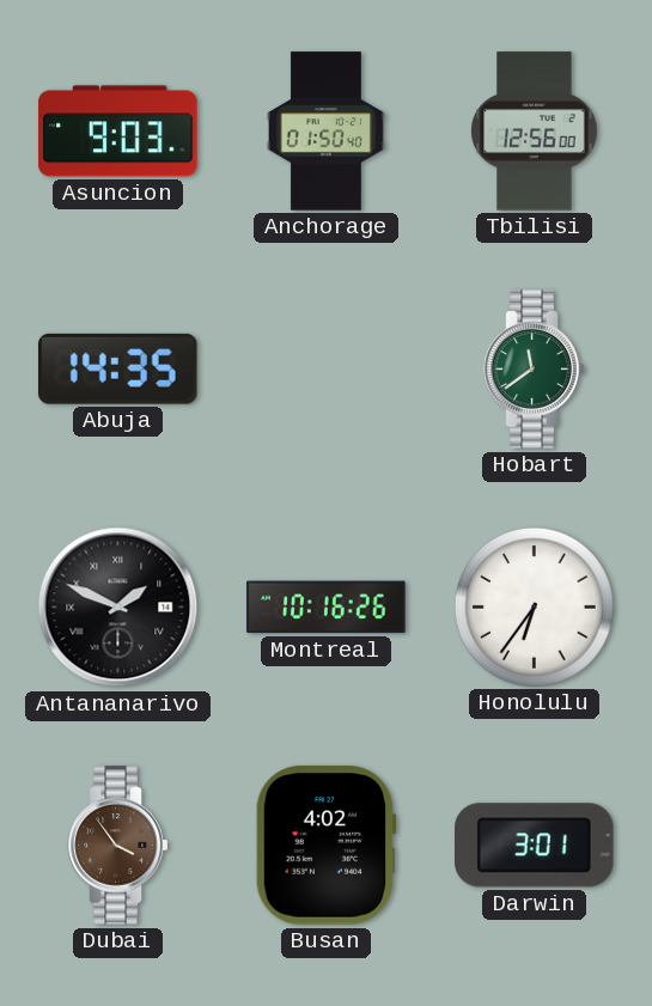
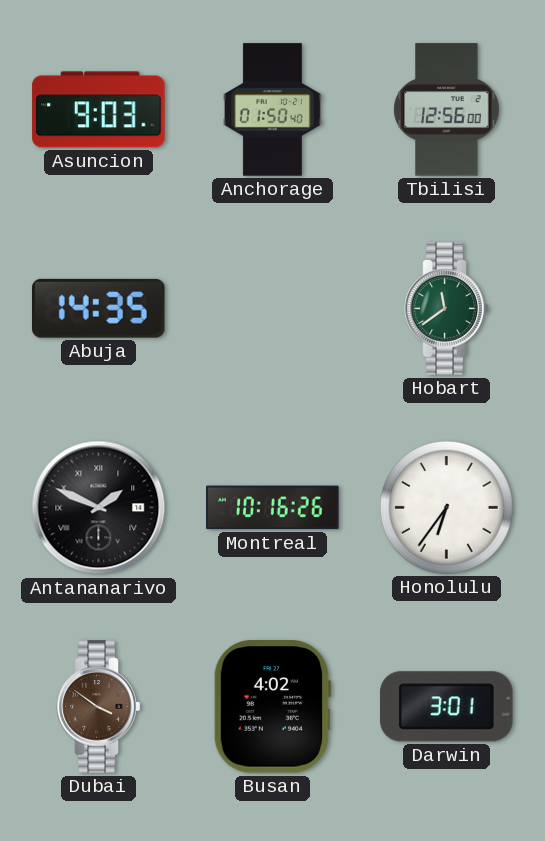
Dubai: 3:54 -> 3:51
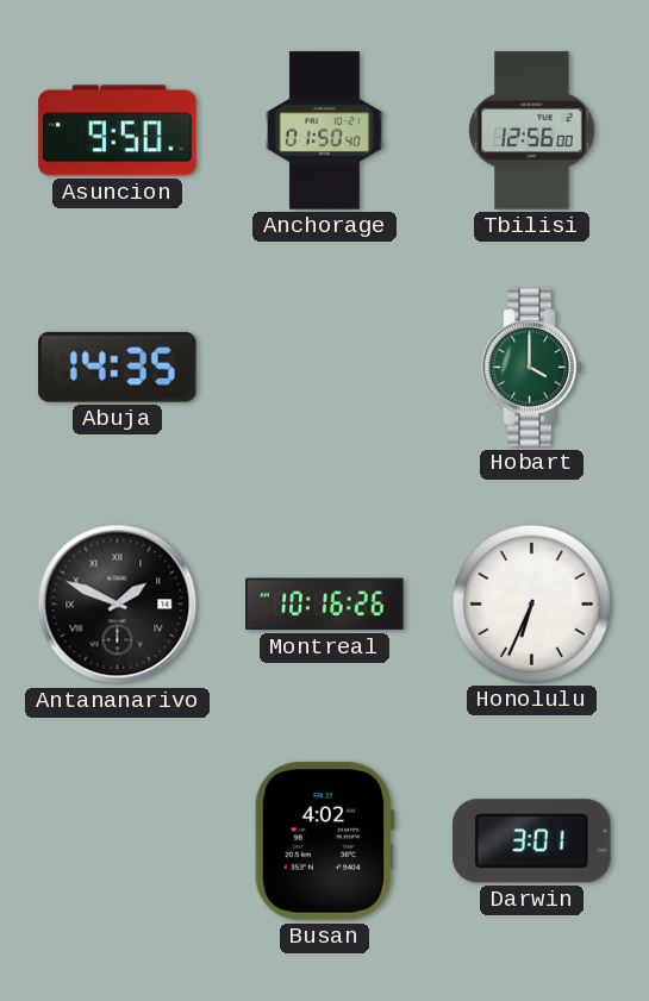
Asuncion: 9:03 -> 9:50
Hobart: 11:39 -> 4:00
Honolulu: 6:36 -> 6:34
Dubai: 3:51 -> none
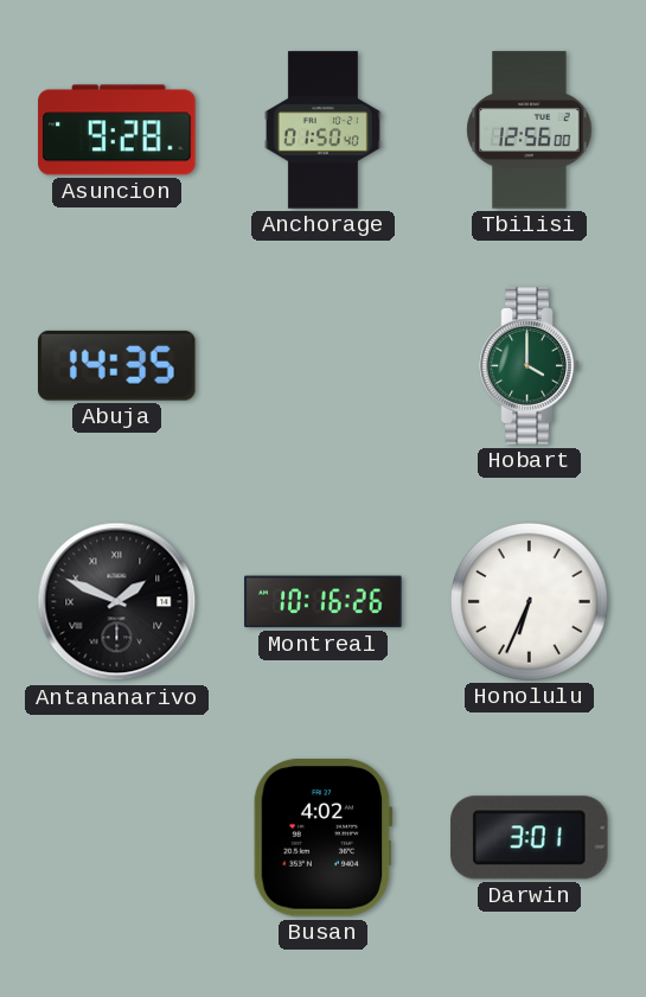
Asuncion: 9:50 -> 9:28
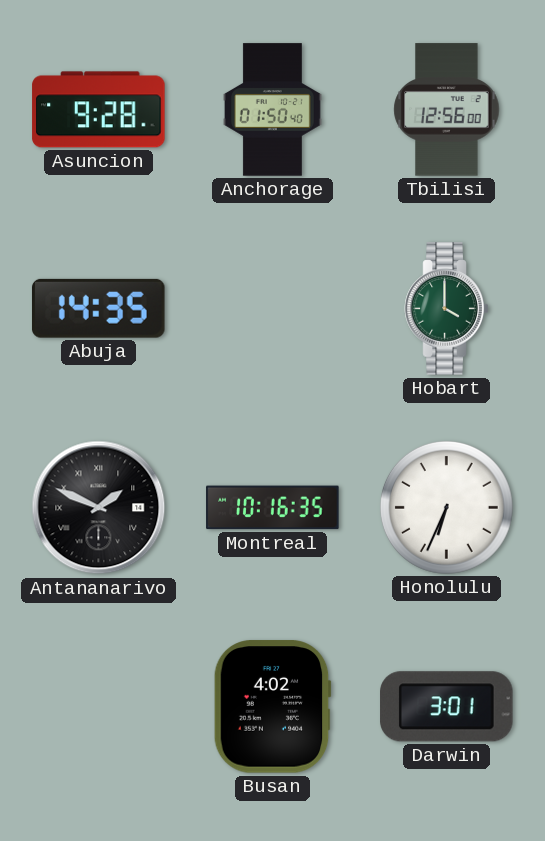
Montreal: 10:16:26 -> 10:16:35
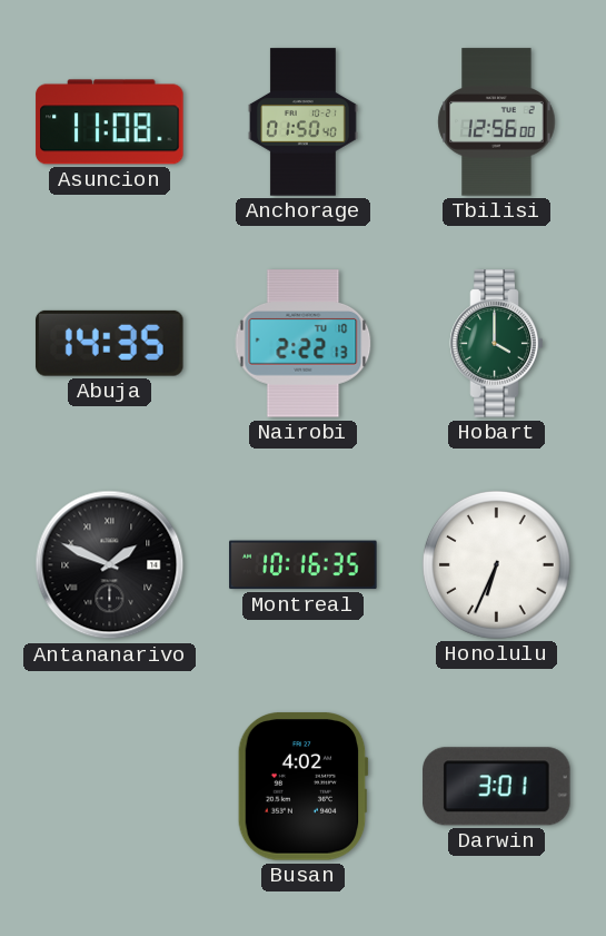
Asuncion: 9:28 -> 11:08
Nairobi: none -> 2:22
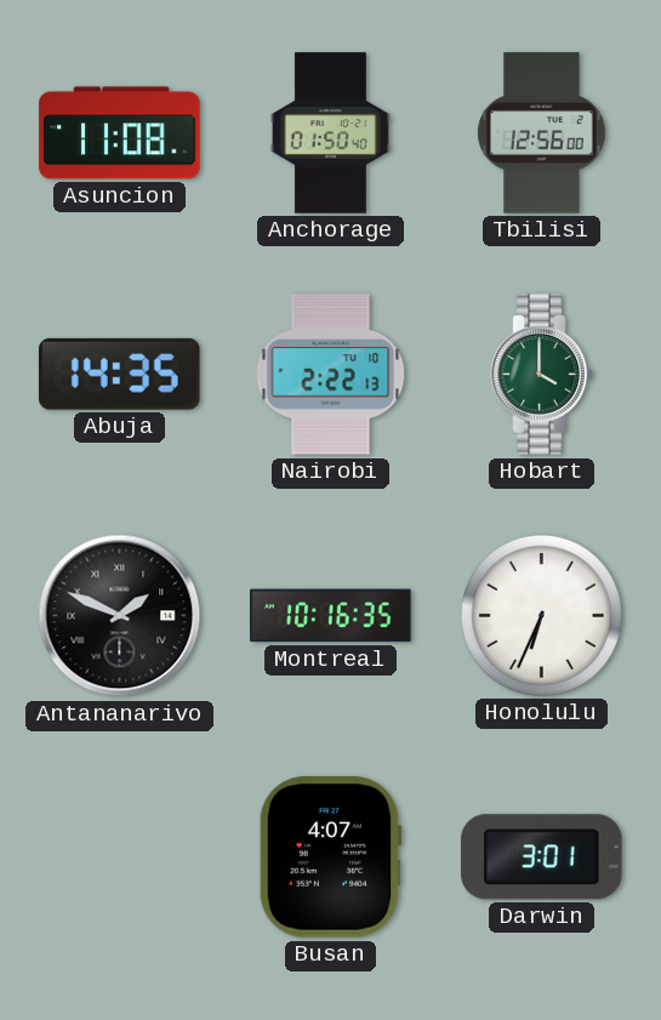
Busan: 4:02 -> 4:07
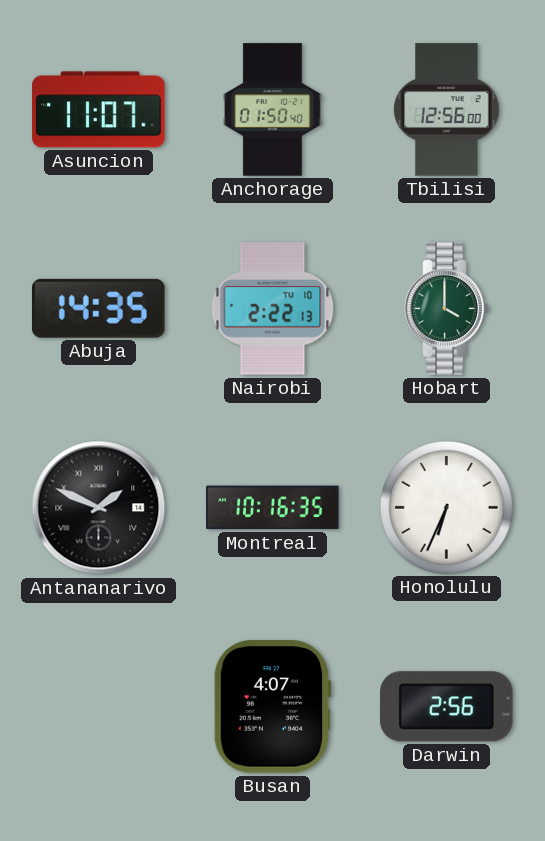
Asuncion: 11:08 -> 11:07
Darwin: 3:01 -> 2:56
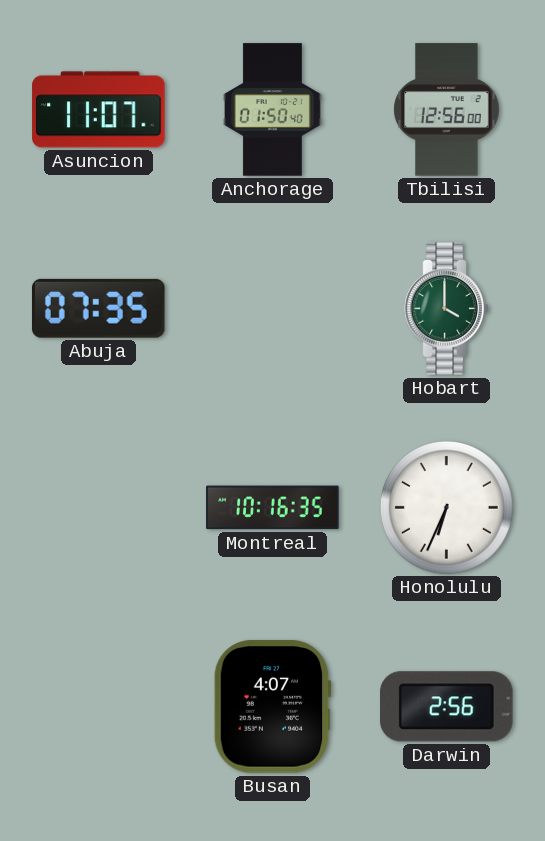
Abuja: 14:35 -> 07:35
Nairobi: 2:22 -> none
Antananarivo: 1:49 -> none
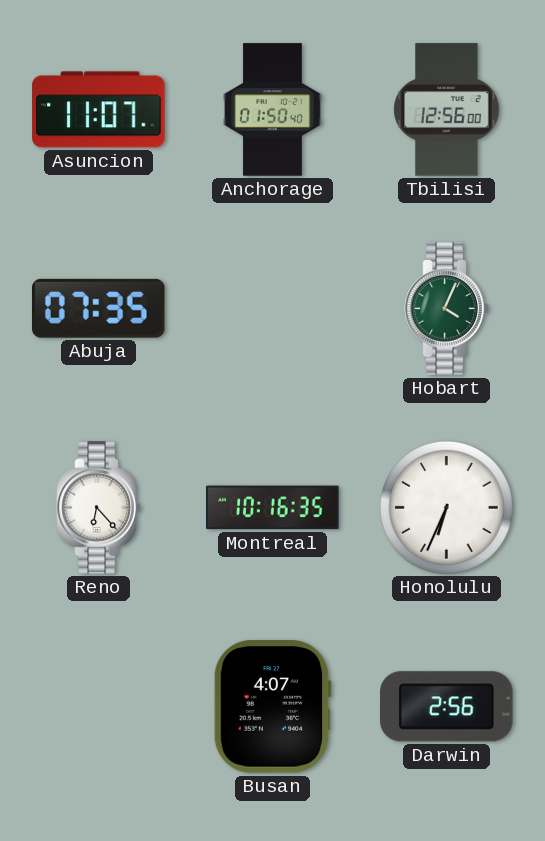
Hobart: 4:00 -> 4:04
Reno: none -> 6:23
